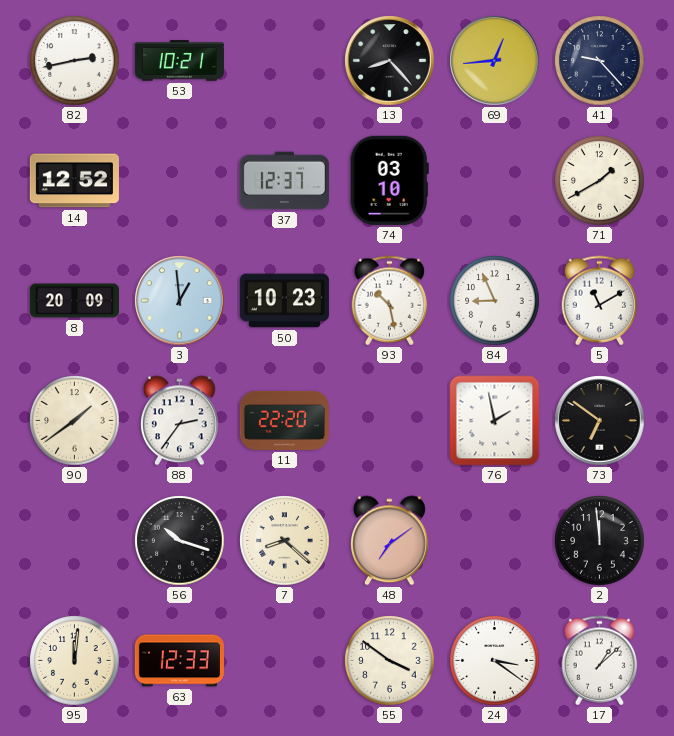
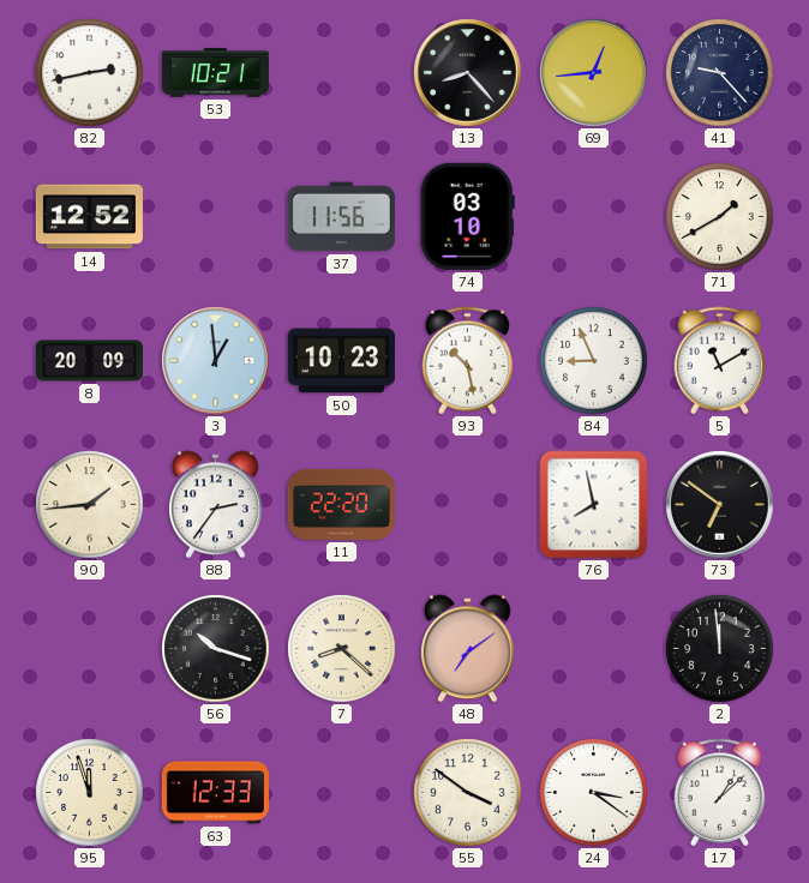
37: 12:37 -> 11:56
90: 1:39 -> 1:44
76: 1:58 -> 7:58
95: 12:01 -> 11:57
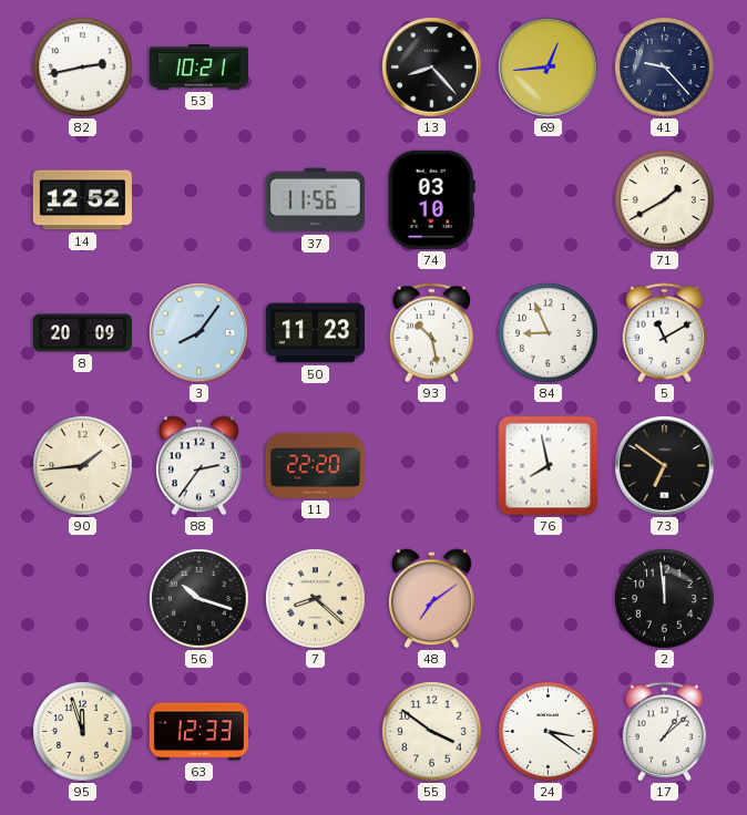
3: 12:59 -> 8:06
50: 10:23 -> 11:23
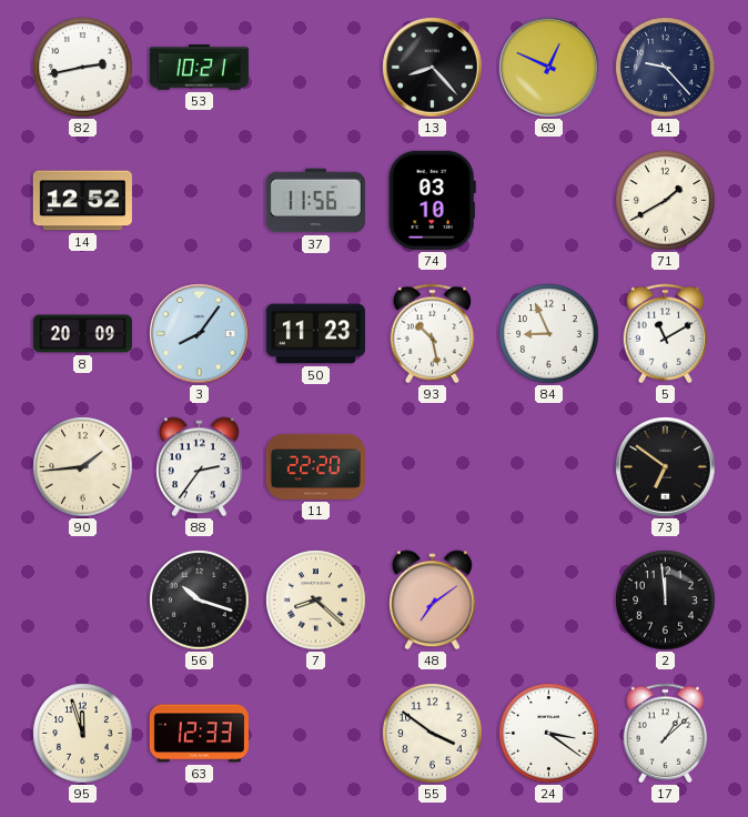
69: 12:44 -> 12:49
76: 7:58 -> none
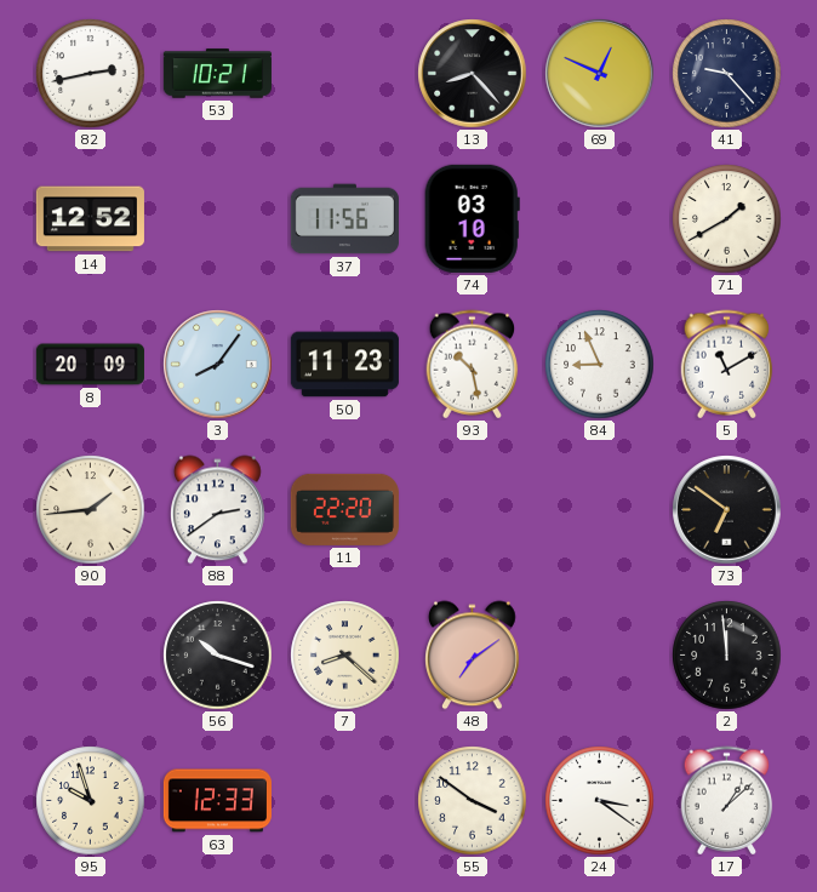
88: 2:36 -> 2:39
95: 11:57 -> 9:57
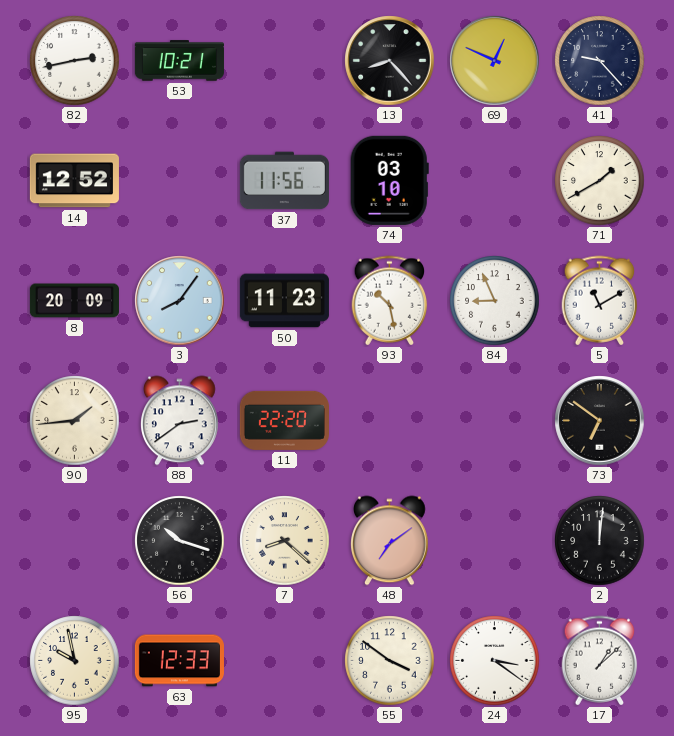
2: 11:59 -> 12:01
95: 9:57 -> 9:58
